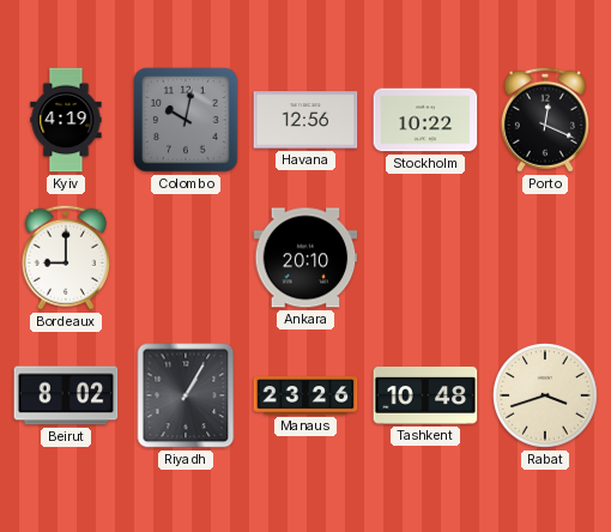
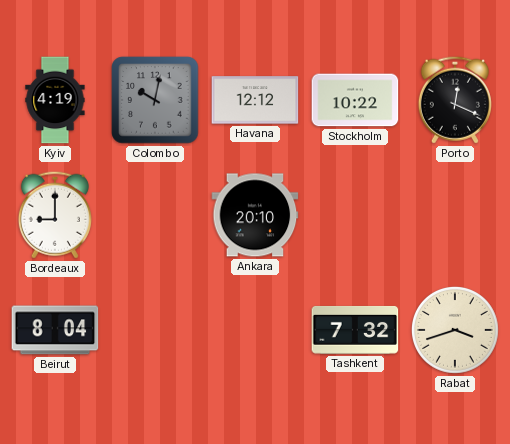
Havana: 12:56 -> 12:12
Beirut: 8:02 -> 8:04
Riyadh: 1:05 -> none
Manaus: 23:26 -> none
Tashkent: 10:48 -> 7:32
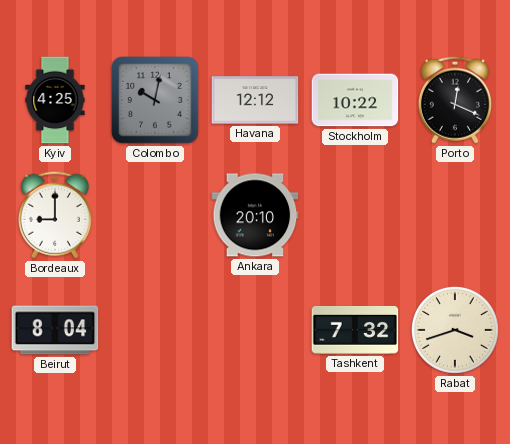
Kyiv: 4:19 -> 4:25
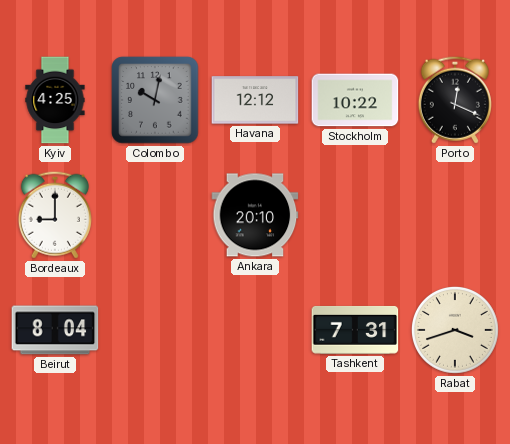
Tashkent: 7:32 -> 7:31
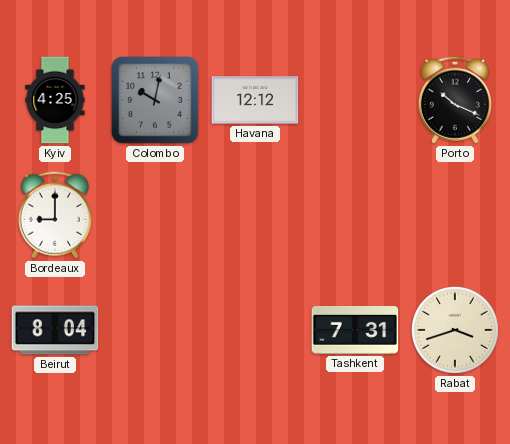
Stockholm: 10:22 -> none
Porto: 12:19 -> 10:19
Ankara: 20:10 -> none
